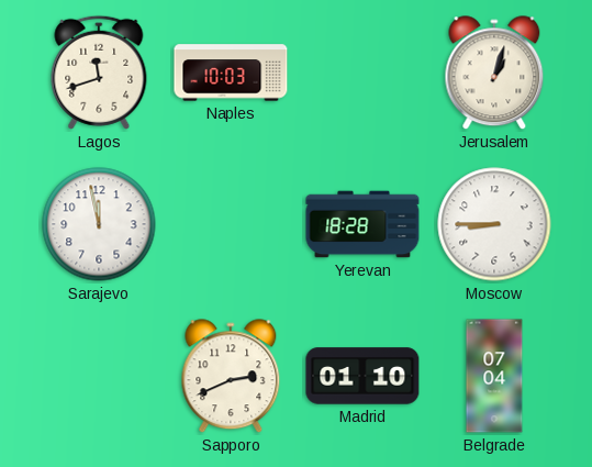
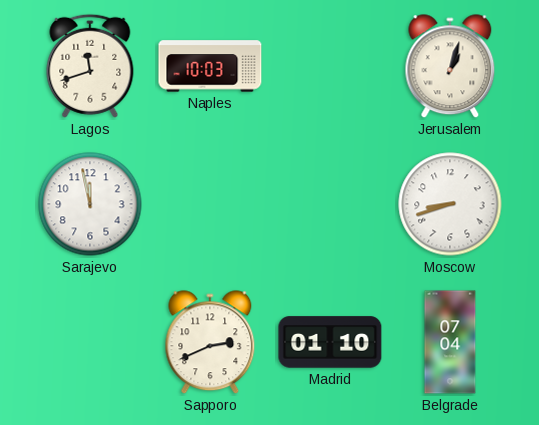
Yerevan: 18:28 -> none
Moscow: 8:45 -> 8:42
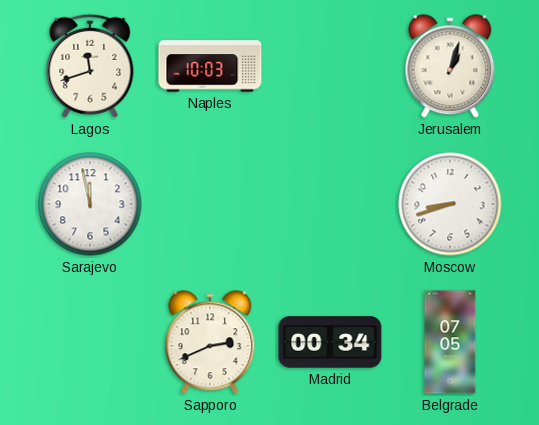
Madrid: 01:10 -> 00:34
Belgrade: 07:04 -> 07:05
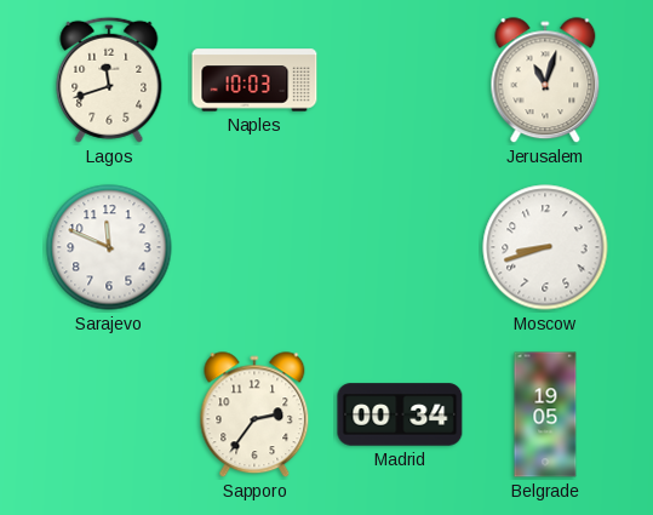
Jerusalem: 1:03 -> 11:03
Sarajevo: 11:58 -> 11:49
Sapporo: 2:41 -> 2:36
Belgrade: 07:05 -> 19:05
